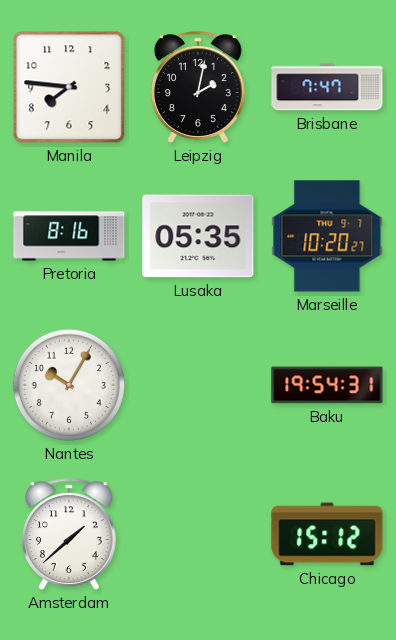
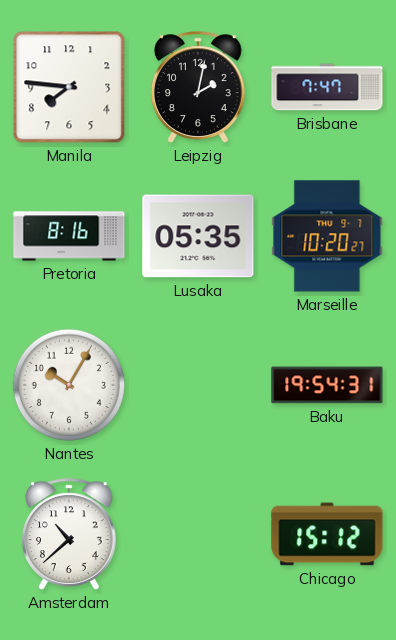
Amsterdam: 1:38 -> 10:38
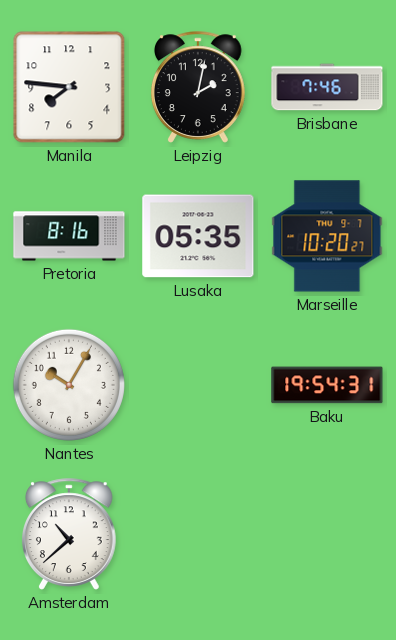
Brisbane: 7:47 -> 7:46
Chicago: 15:12 -> none
